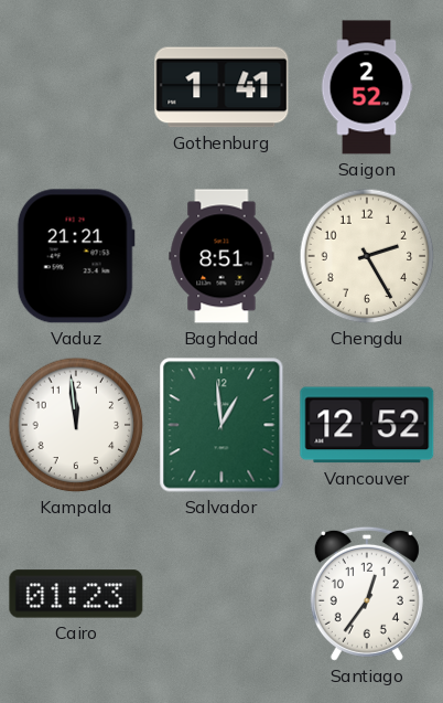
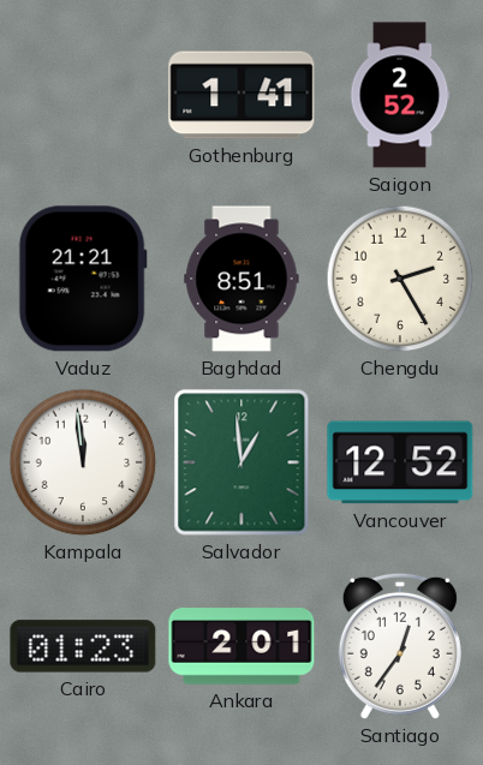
Ankara: none -> 2:01
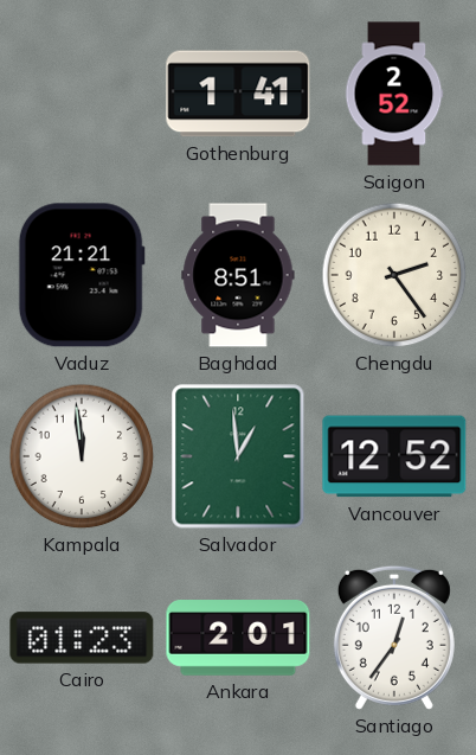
Chengdu: 2:25 -> 2:24
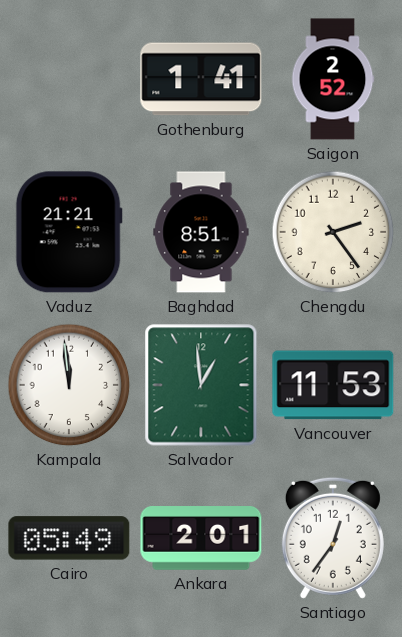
Vancouver: 12:52 -> 11:53
Cairo: 01:23 -> 05:49
